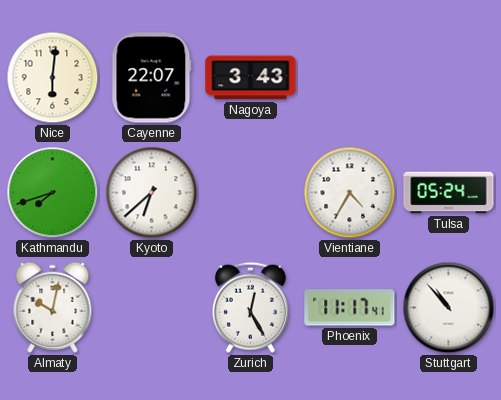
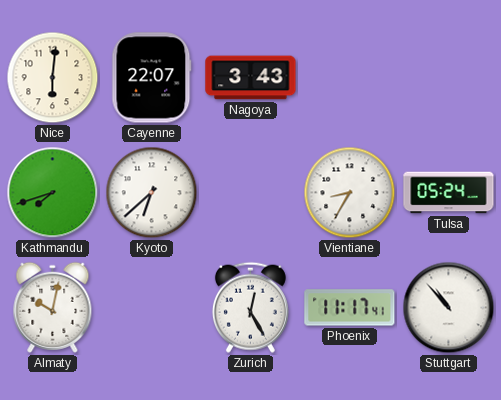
Vientiane: 4:35 -> 8:35
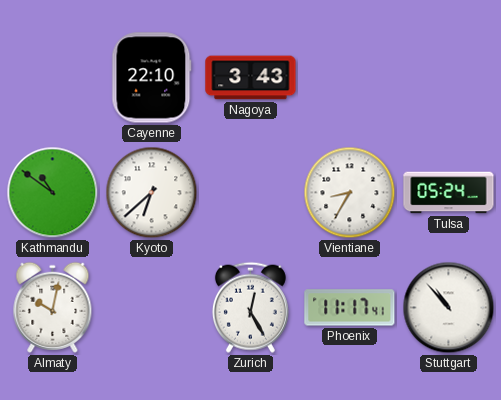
Nice: 6:01 -> none
Cayenne: 22:07 -> 22:10
Kathmandu: 7:42 -> 10:51
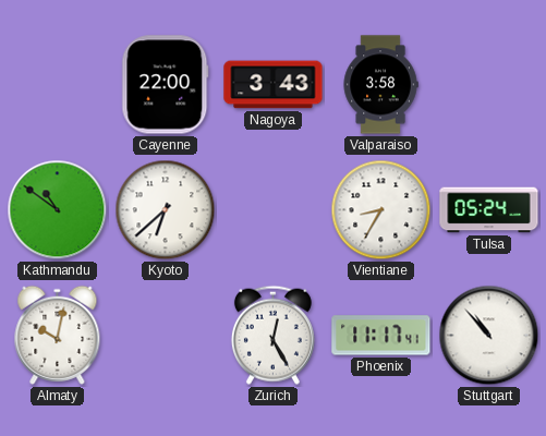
Cayenne: 22:10 -> 22:00
Valparaiso: none -> 3:58
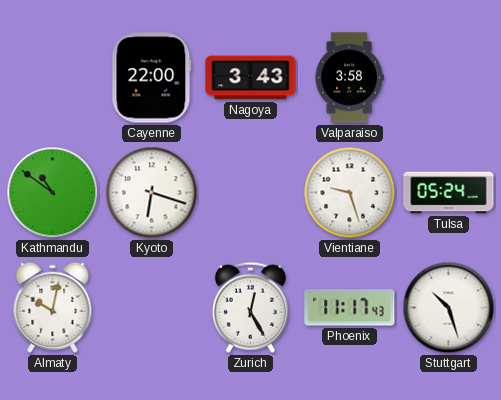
Kyoto: 6:38 -> 6:18
Vientiane: 8:35 -> 9:27
Phoenix: 11:17:41 -> 11:17:43
Stuttgart: 10:53 -> 10:27
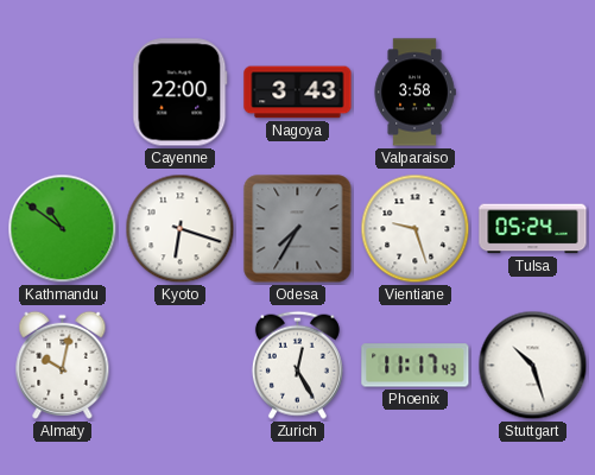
Odesa: none -> 7:35
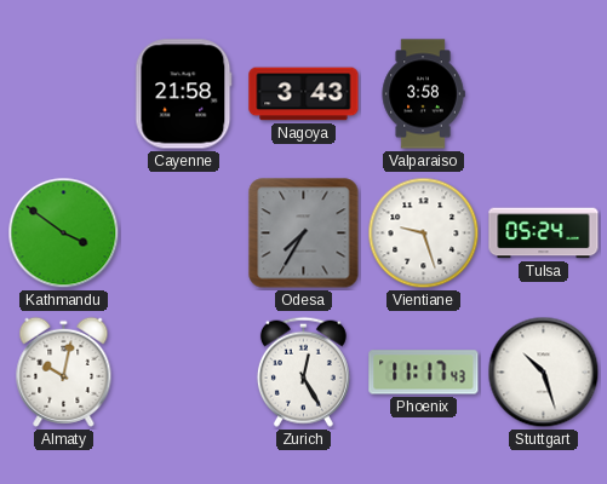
Cayenne: 22:00 -> 21:58
Kathmandu: 10:51 -> 3:51
Kyoto: 6:18 -> none
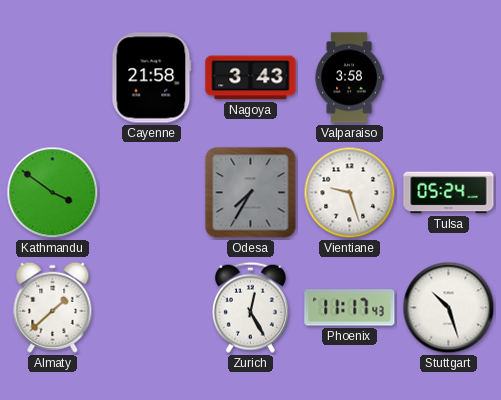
Almaty: 10:02 -> 1:38
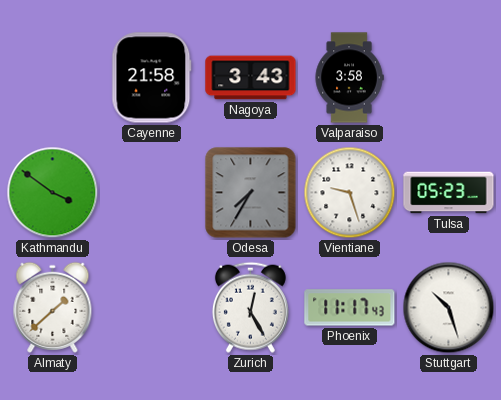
Tulsa: 05:24 -> 05:23
